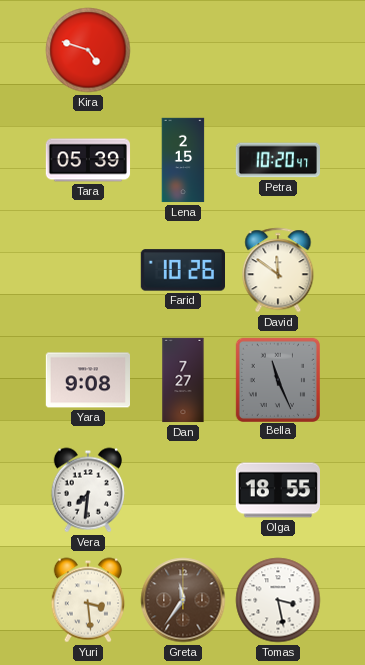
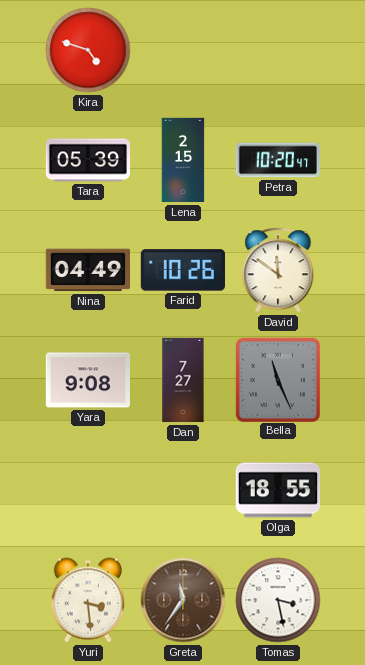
Nina: none -> 04:49
Vera: 7:31 -> none
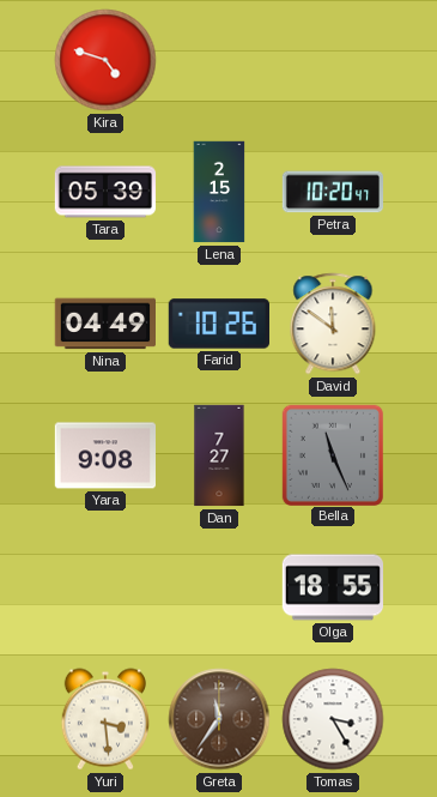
Tomas: 3:28 -> 3:25
